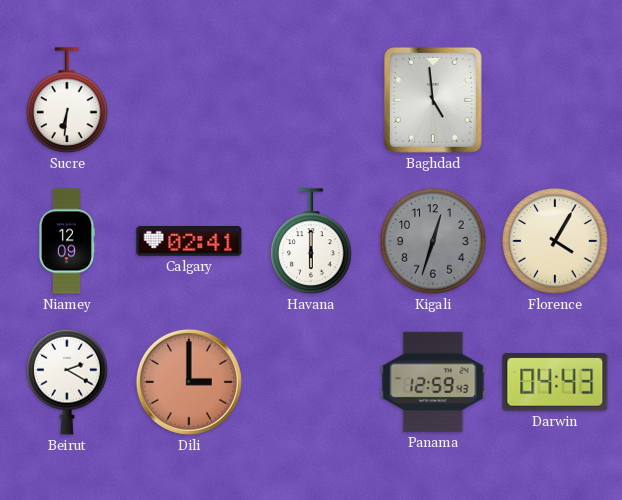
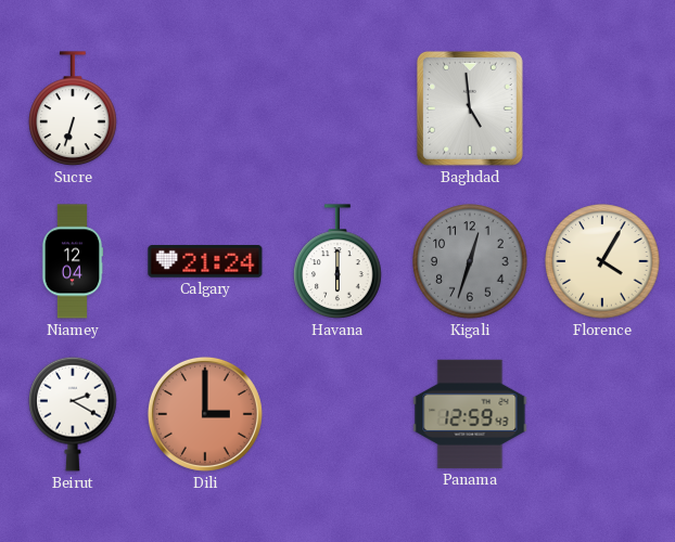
Sucre: 6:31 -> 6:33
Niamey: 12:09 -> 12:04
Calgary: 02:41 -> 21:24
Darwin: 04:43 -> none
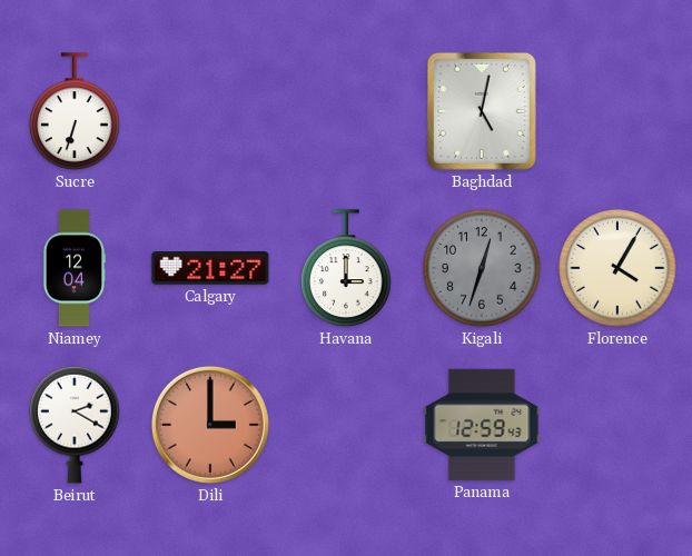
Baghdad: 4:59 -> 5:02
Calgary: 21:24 -> 21:27
Havana: 6:00 -> 3:00
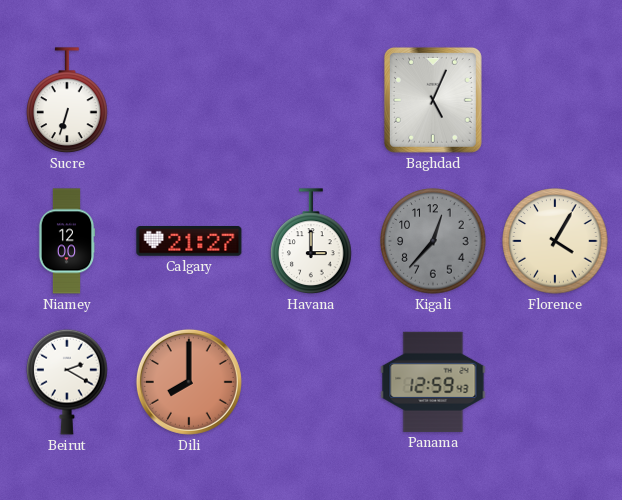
Baghdad: 5:02 -> 5:04
Niamey: 12:04 -> 12:00
Kigali: 12:33 -> 12:37
Dili: 3:00 -> 8:00
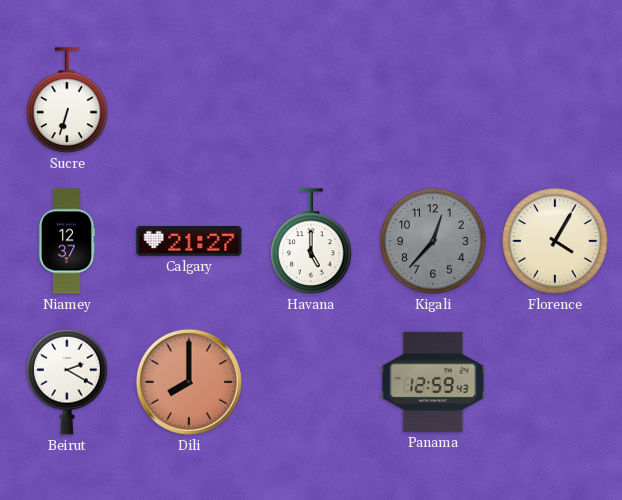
Baghdad: 5:04 -> none
Niamey: 12:00 -> 12:37
Havana: 3:00 -> 5:00
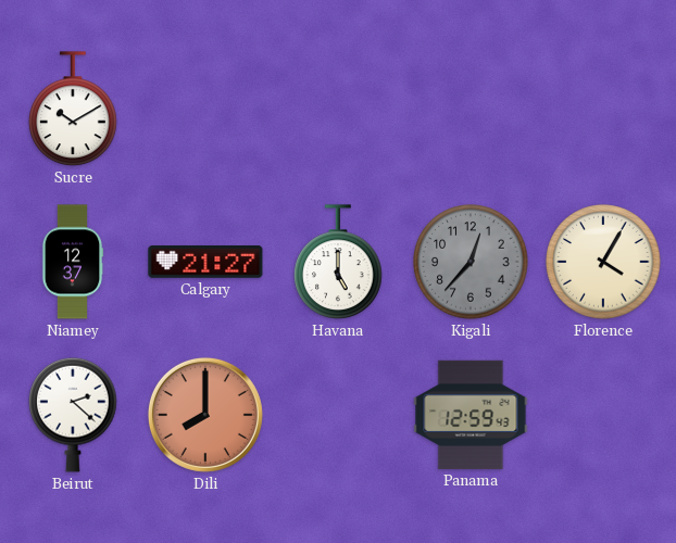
Sucre: 6:33 -> 10:10
Beirut: 2:20 -> 2:22
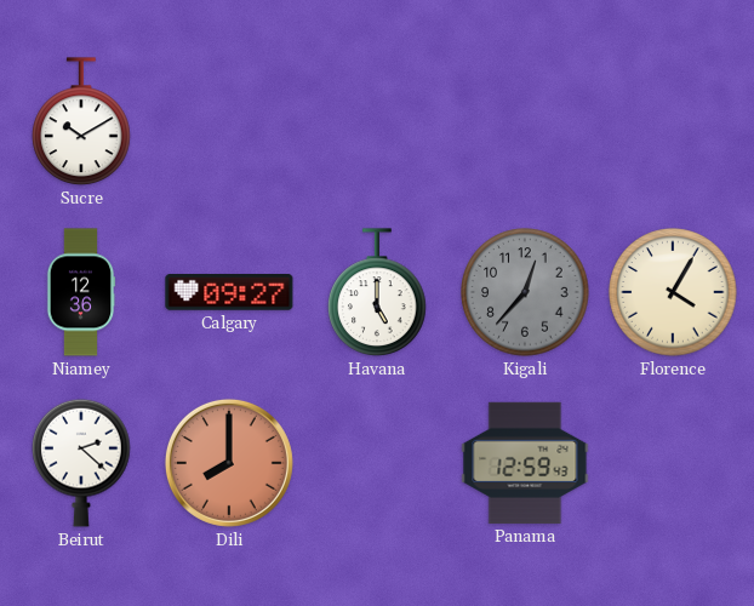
Niamey: 12:37 -> 12:36
Calgary: 21:27 -> 09:27
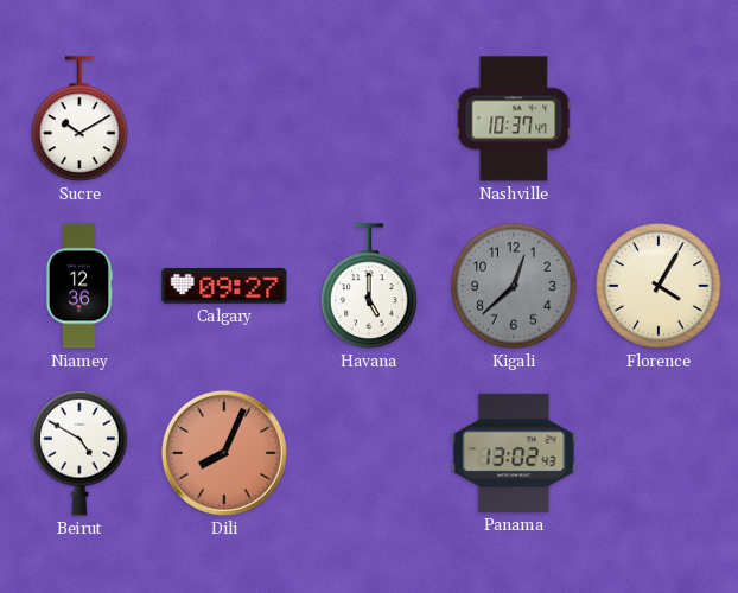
Nashville: none -> 10:37
Kigali: 12:37 -> 12:38
Beirut: 2:22 -> 4:50
Dili: 8:00 -> 8:04
Panama: 12:59 -> 13:02
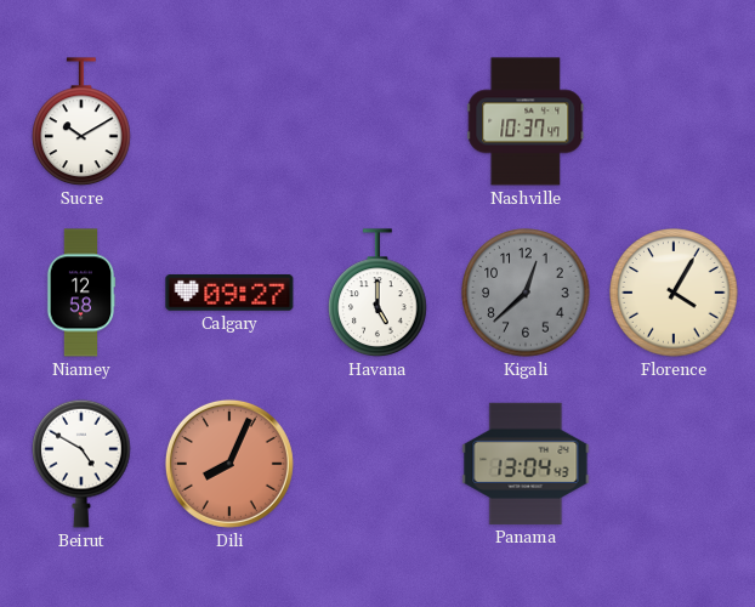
Niamey: 12:36 -> 12:58
Panama: 13:02 -> 13:04
